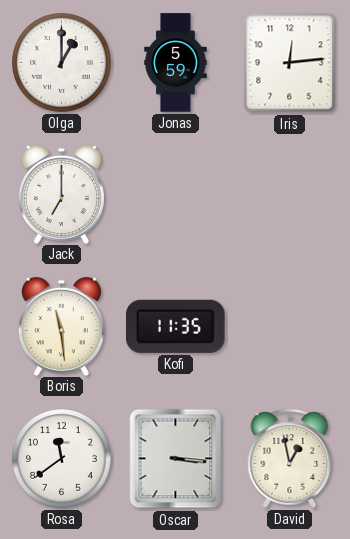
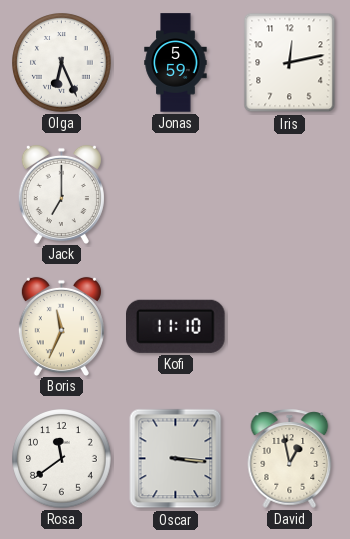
Olga: 1:00 -> 6:26
Iris: 12:14 -> 12:13
Boris: 11:29 -> 11:34
Kofi: 11:35 -> 11:10
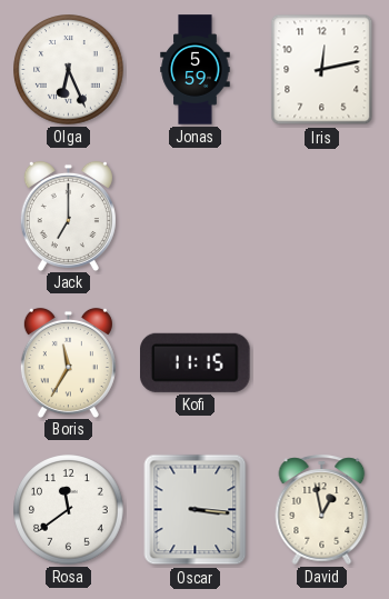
Boris: 11:34 -> 11:35
Kofi: 11:10 -> 11:15
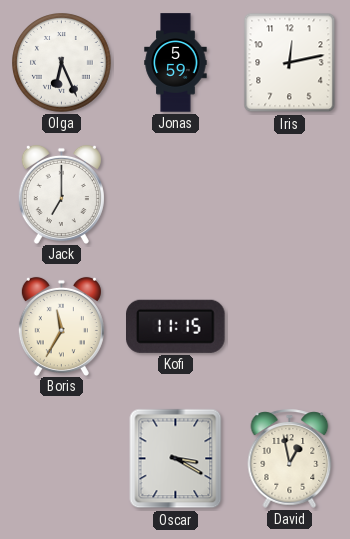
Rosa: 11:39 -> none
Oscar: 3:16 -> 3:20
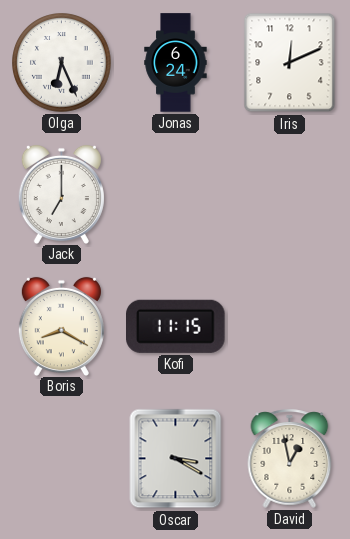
Jonas: 5:59 -> 6:24
Iris: 12:13 -> 12:11
Boris: 11:35 -> 8:20
